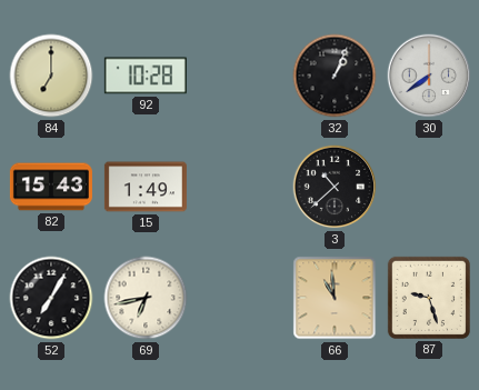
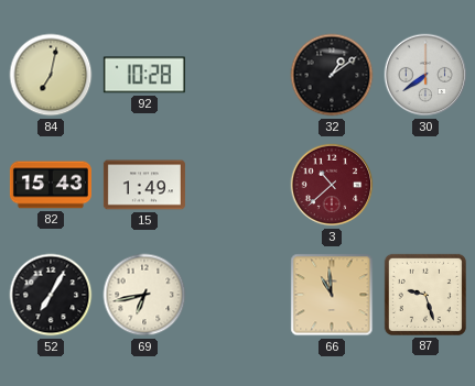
84: 7:00 -> 7:02
32: 1:04 -> 1:09
3 dial: black -> burgundy
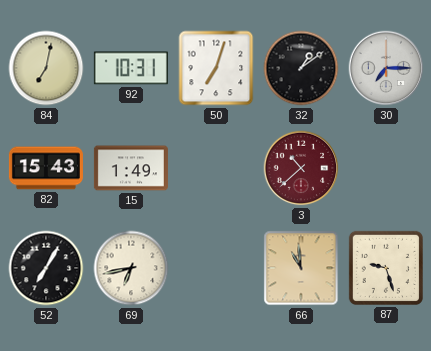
92: 10:28 -> 10:31
50: none -> 7:03
30: 7:39 -> 7:15
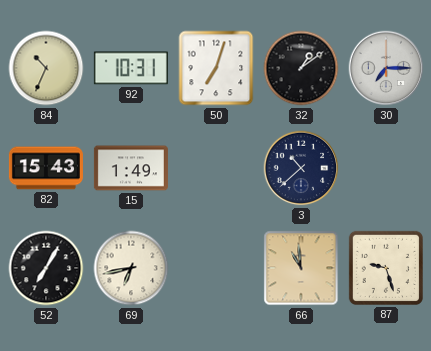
84: 7:02 -> 10:34
3 dial: burgundy -> navy
